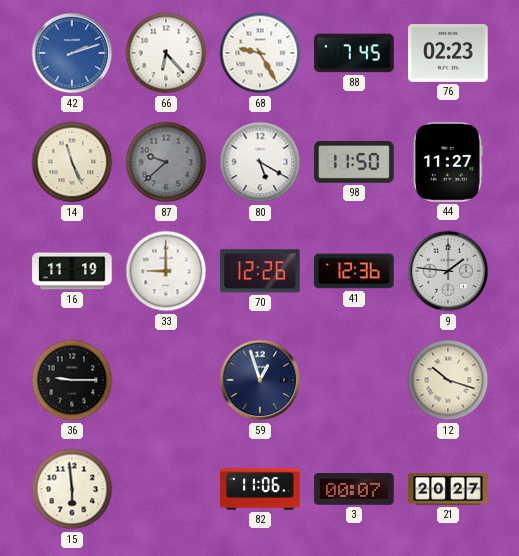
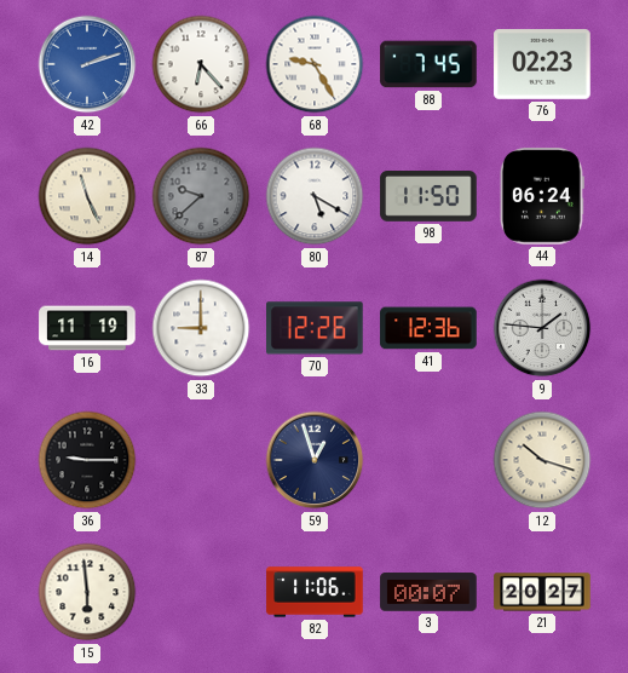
44: 11:27 -> 06:24
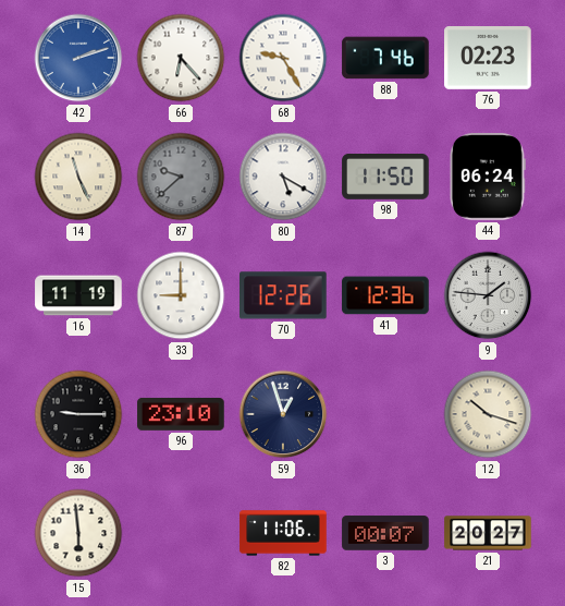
88: 7:45 -> 7:46
96: none -> 23:10
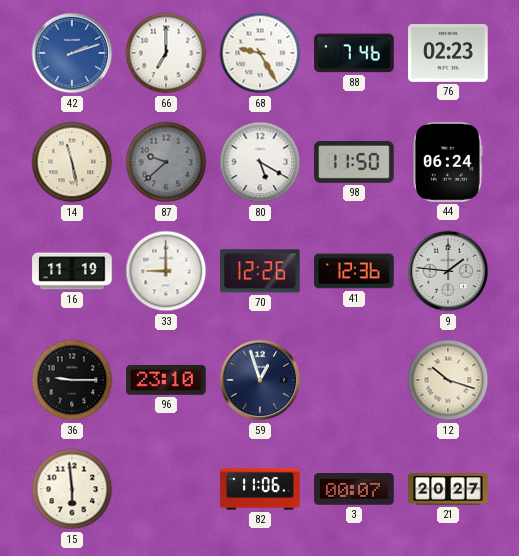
66: 6:23 -> 7:00
14: 11:26 -> 11:28
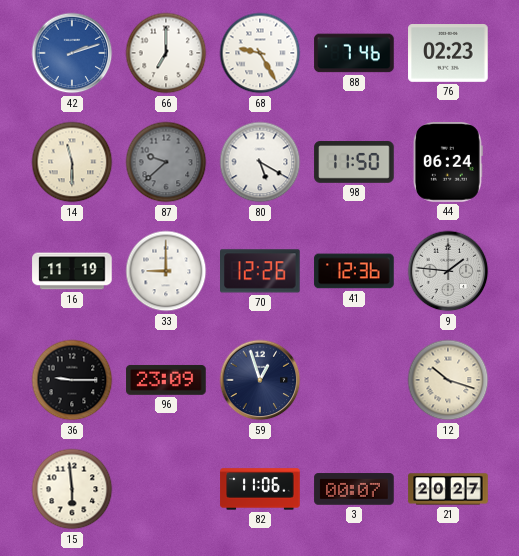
14: 11:28 -> 11:30
96: 23:10 -> 23:09
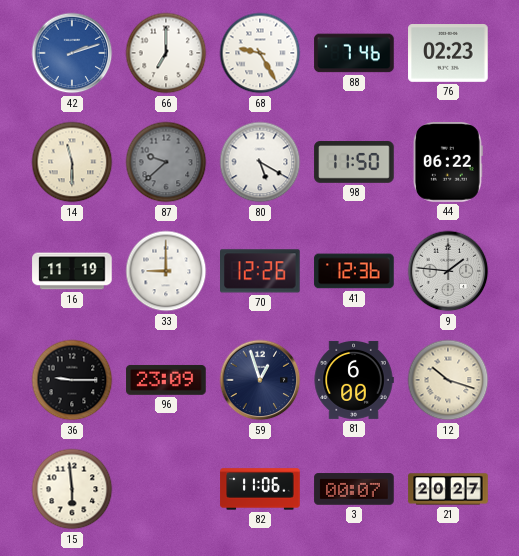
44: 06:24 -> 06:22
81: none -> 6:00
